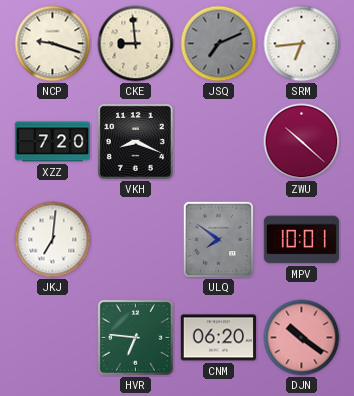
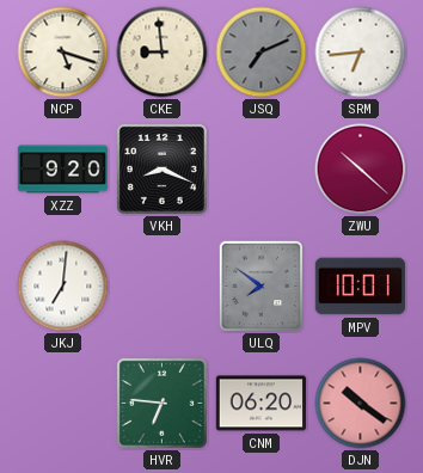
NCP: 9:18 -> 5:18
XZZ: 7:20 -> 9:20
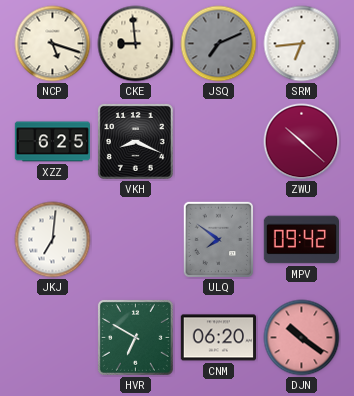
XZZ: 9:20 -> 6:25
MPV: 10:01 -> 09:42
HVR: 6:46 -> 6:50
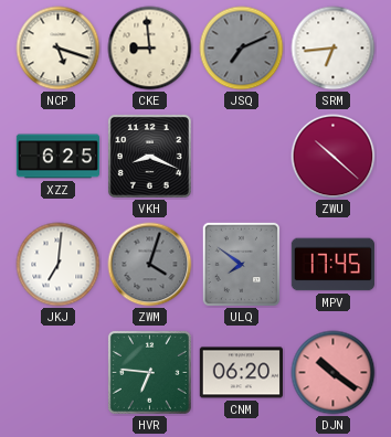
ZWM: none -> 4:03
MPV: 09:42 -> 17:45
HVR: 6:50 -> 6:46
